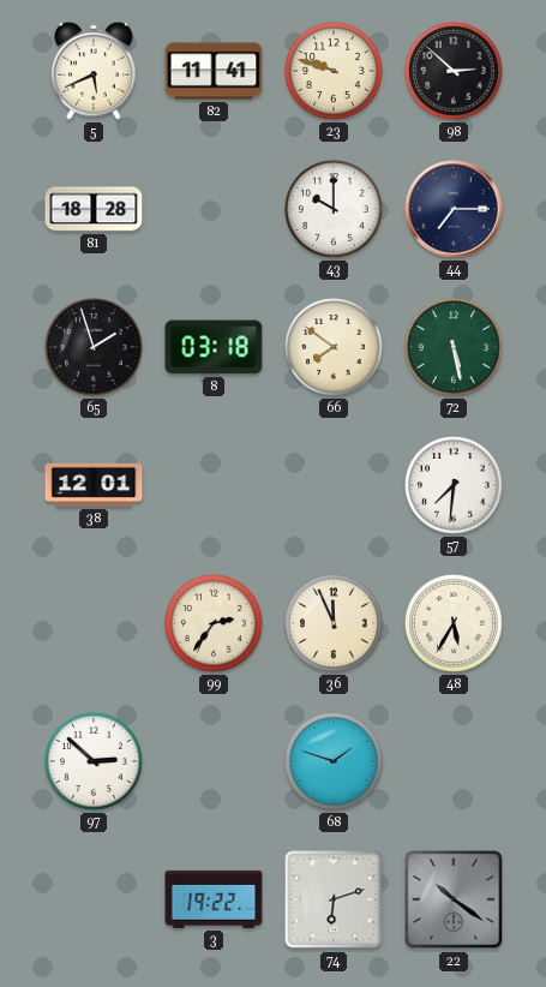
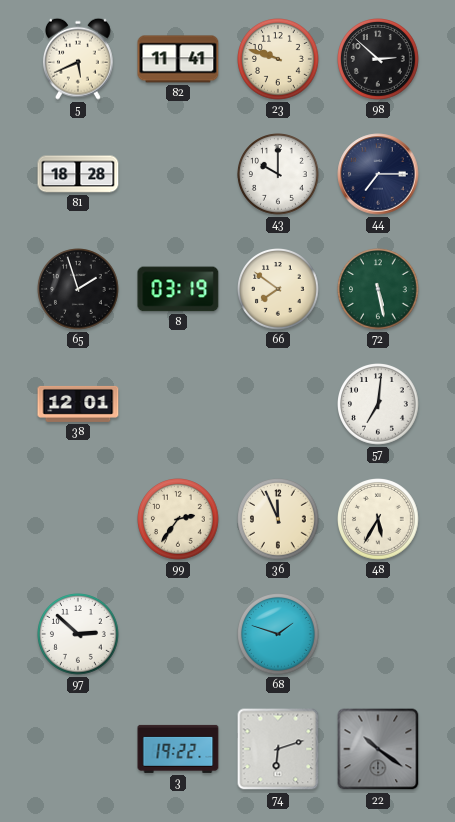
8: 03:18 -> 03:19
57: 7:31 -> 7:01
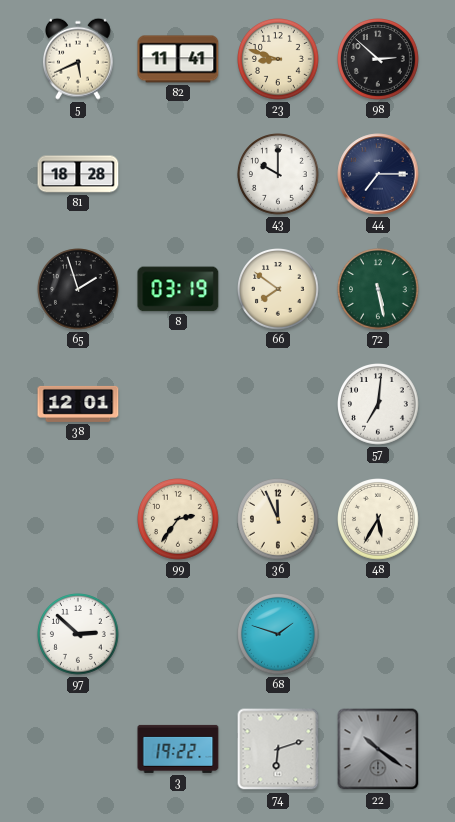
23: 9:48 -> 8:48
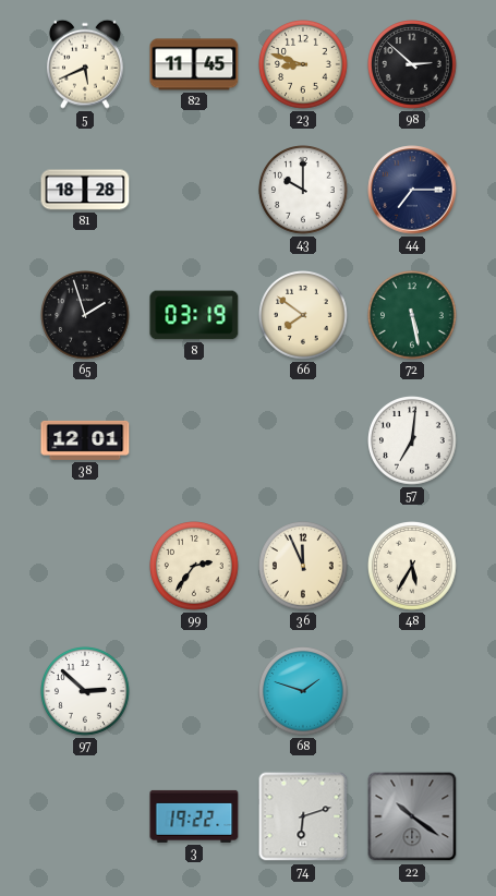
82: 11:41 -> 11:45
